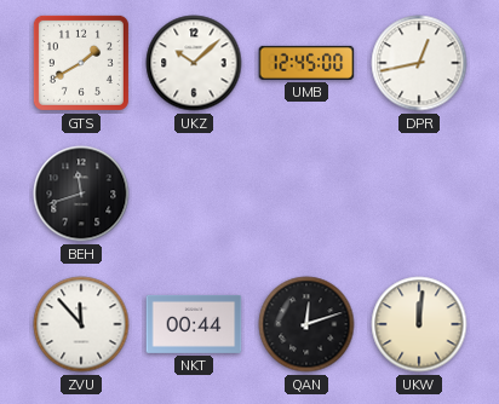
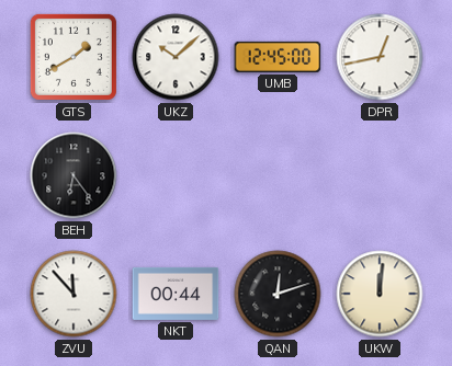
BEH: 11:42 -> 6:24
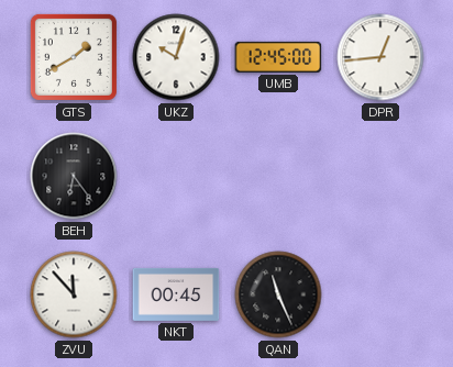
UKZ: 10:08 -> 10:03
DPR: 12:43 -> 12:44
NKT: 00:44 -> 00:45
QAN: 12:12 -> 11:26
UKW: 12:01 -> none
